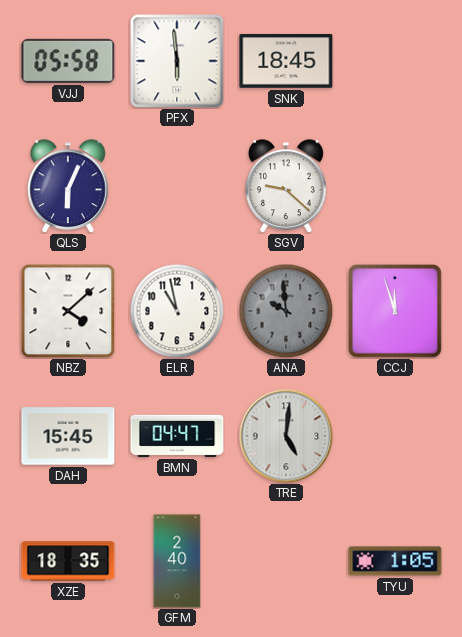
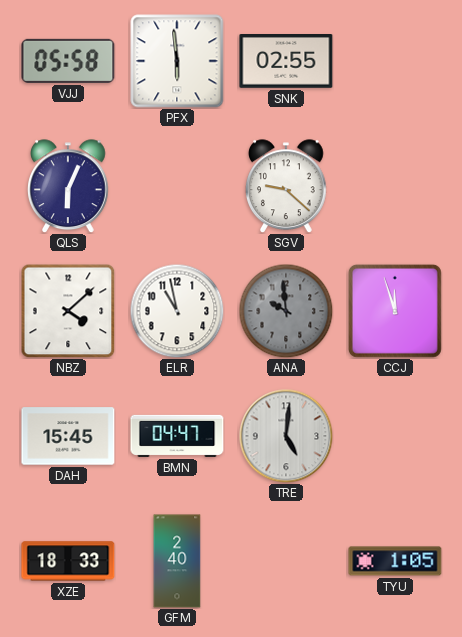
SNK: 18:45 -> 02:55
XZE: 18:35 -> 18:33
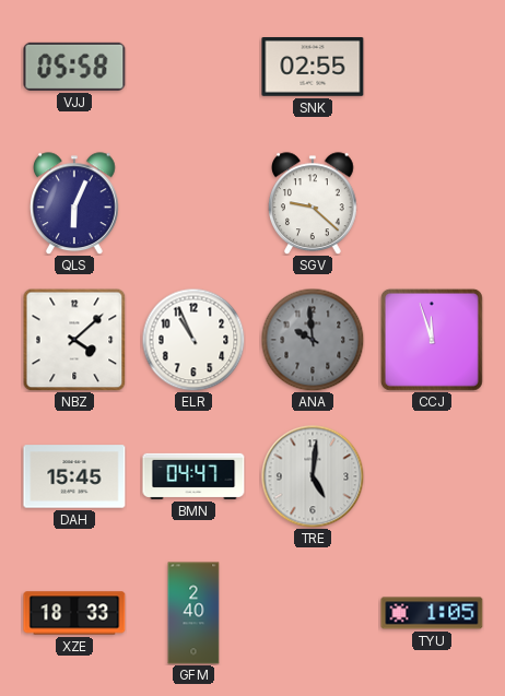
PFX: 5:59 -> none
ELR: 10:58 -> 10:56
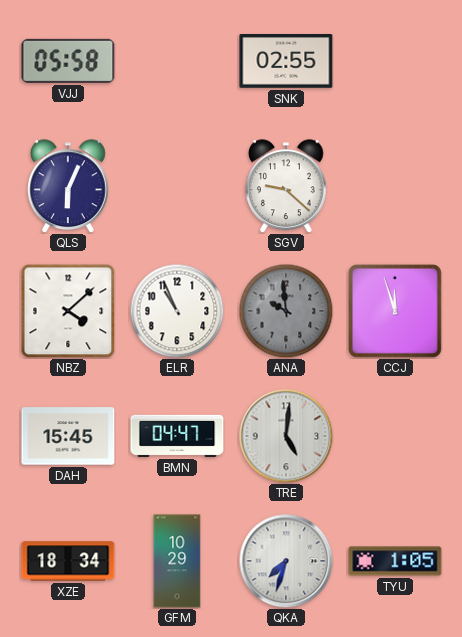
XZE: 18:33 -> 18:34
GFM: 2:40 -> 10:29
QKA: none -> 7:33
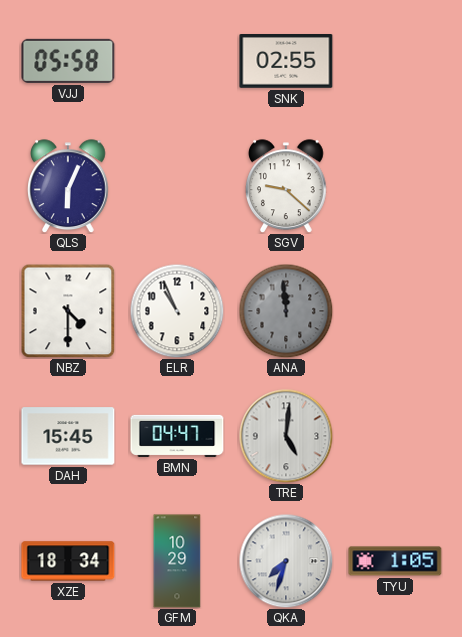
NBZ: 4:08 -> 4:30
ANA: 9:59 -> 11:59
CCJ: 11:57 -> none
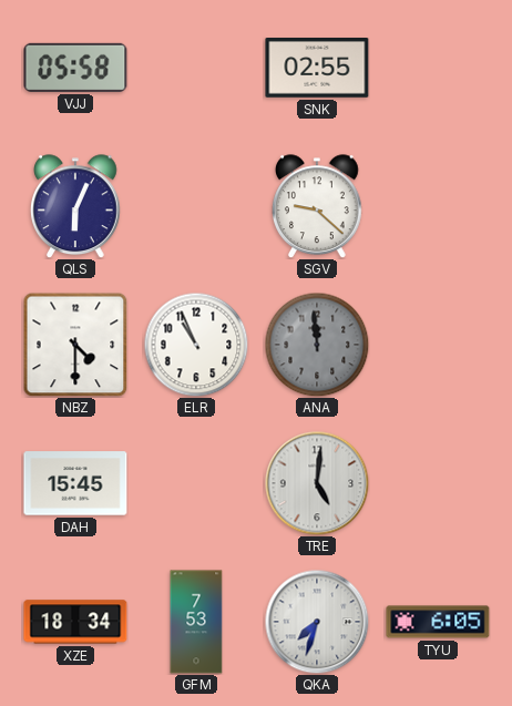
BMN: 04:47 -> none
GFM: 10:29 -> 7:53
TYU: 1:05 -> 6:05
